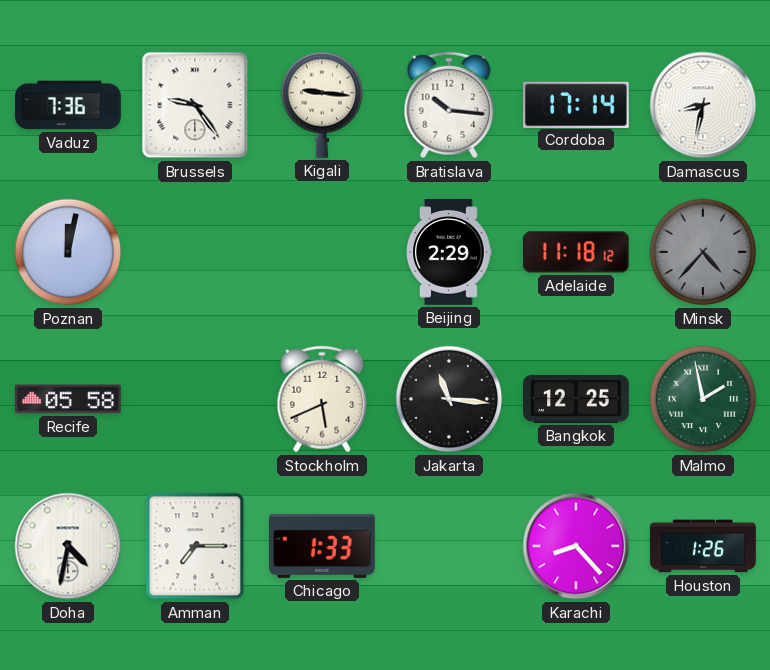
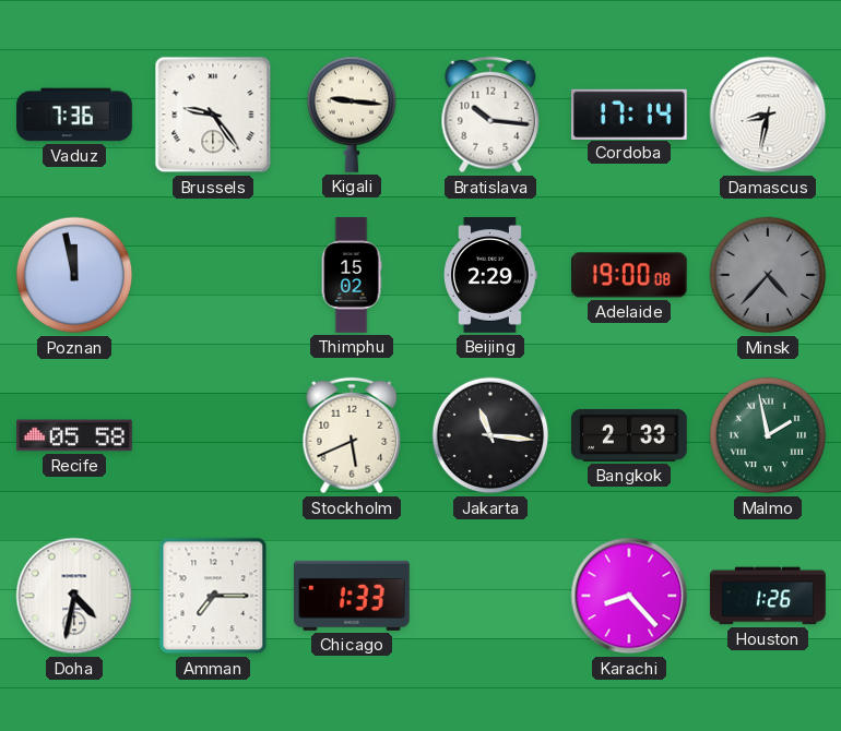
Poznan: 12:02 -> 11:58
Thimphu: none -> 15:02
Adelaide: 11:18 -> 19:00
Bangkok: 12:25 -> 2:33
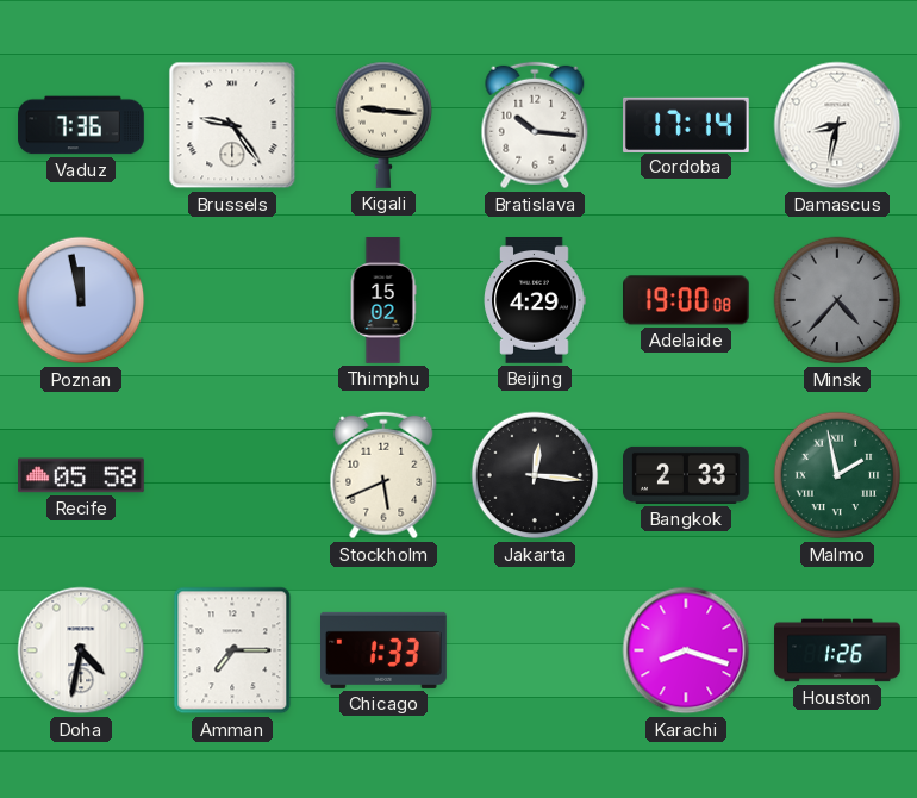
Beijing: 2:29 -> 4:29
Jakarta: 11:16 -> 12:16
Karachi: 8:23 -> 8:18
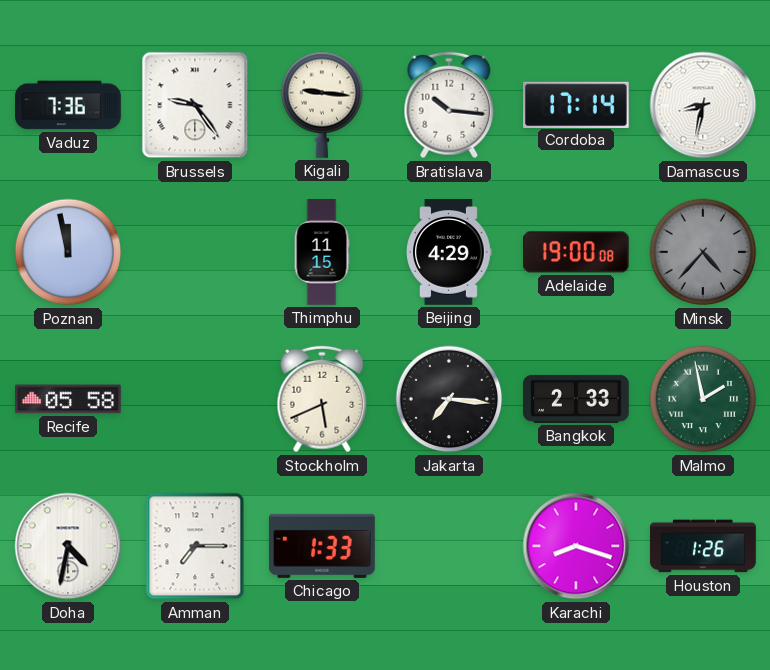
Thimphu: 15:02 -> 11:15
Jakarta: 12:16 -> 7:16
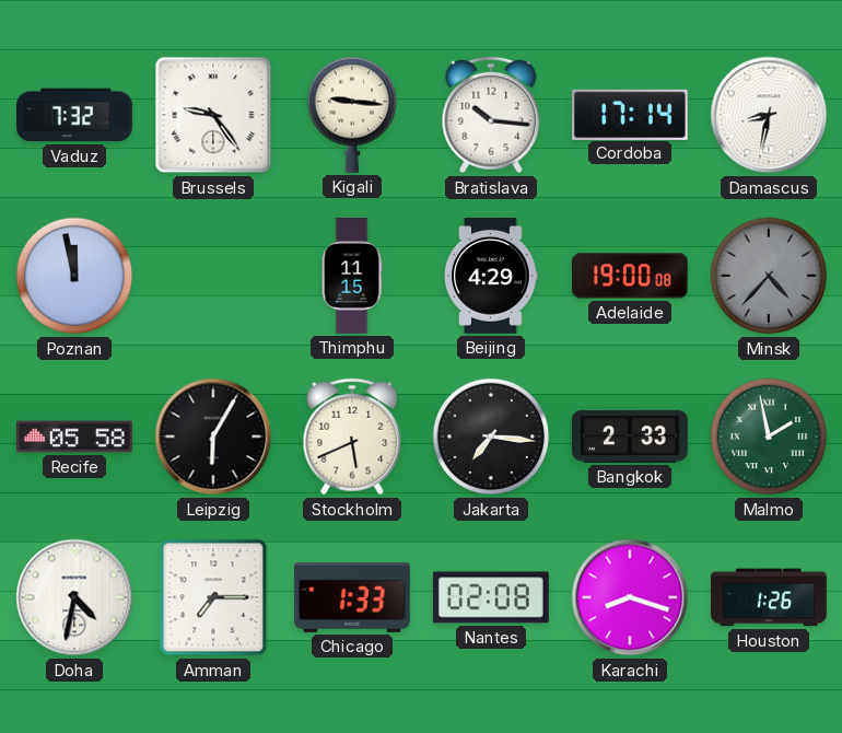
Vaduz: 7:36 -> 7:32
Leipzig: none -> 6:05
Nantes: none -> 02:08
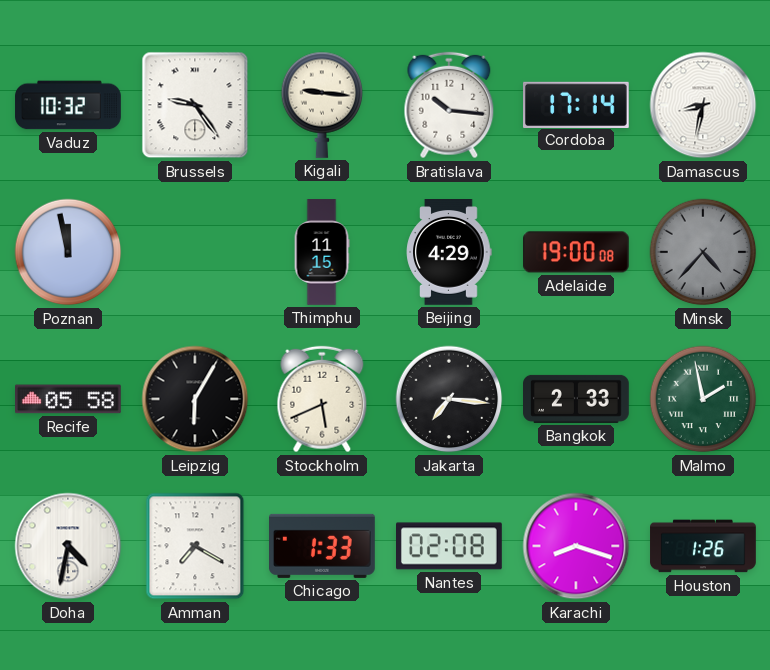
Vaduz: 7:32 -> 10:32
Amman: 7:15 -> 7:20
